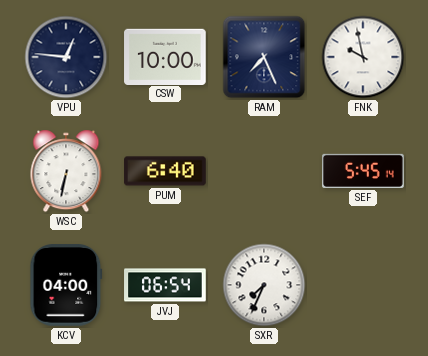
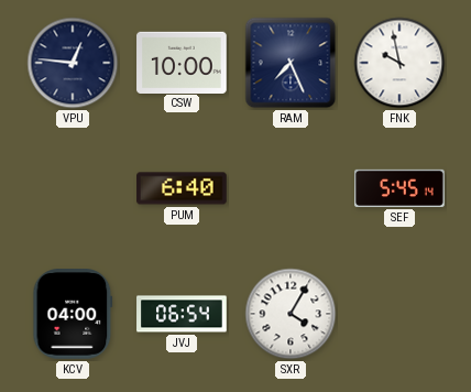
WSC: 6:32 -> none
SXR: 7:34 -> 4:05
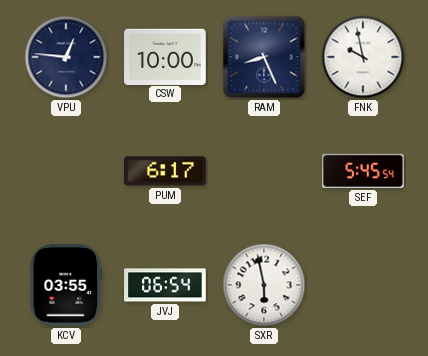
RAM: 7:26 -> 8:26
PUM: 6:40 -> 6:17
SEF: 5:45:14 -> 5:45:54
KCV: 04:00 -> 03:55
SXR: 4:05 -> 5:58
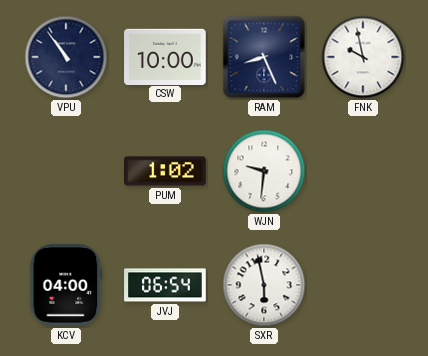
VPU: 12:46 -> 10:54
PUM: 6:17 -> 1:02
WJN: none -> 9:31
SEF: 5:45 -> none
KCV: 03:55 -> 04:00
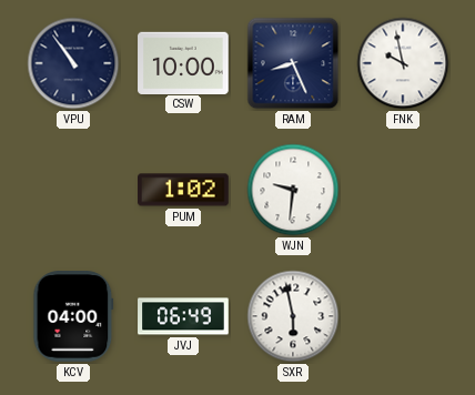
JVJ: 06:54 -> 06:49
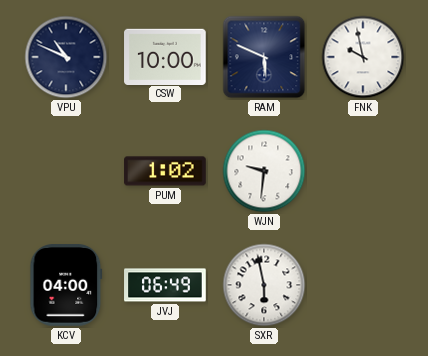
VPU: 10:54 -> 10:49
RAM: 8:26 -> 5:49
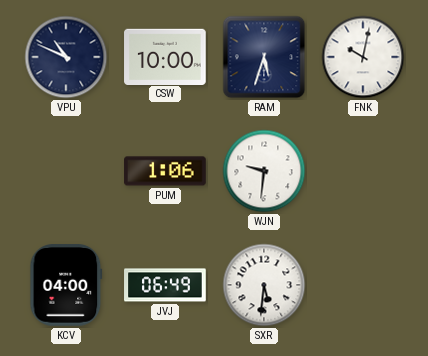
RAM: 5:49 -> 5:33
FNK: 9:58 -> 10:02
PUM: 1:02 -> 1:06
SXR: 5:58 -> 5:31
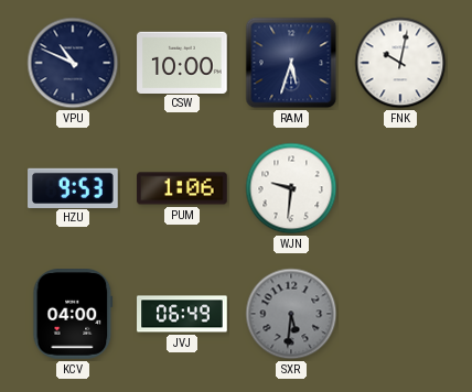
HZU: none -> 9:53
SXR dial: white -> grey
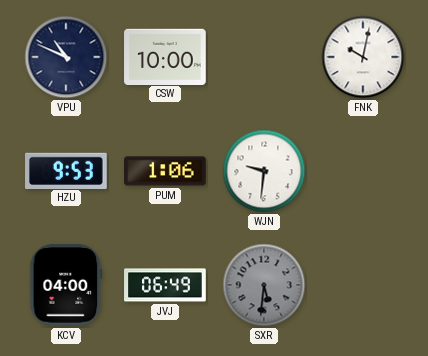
RAM: 5:33 -> none
